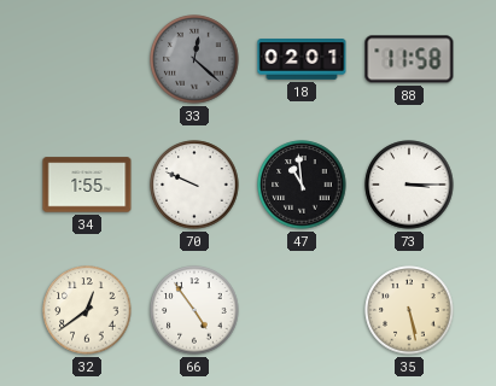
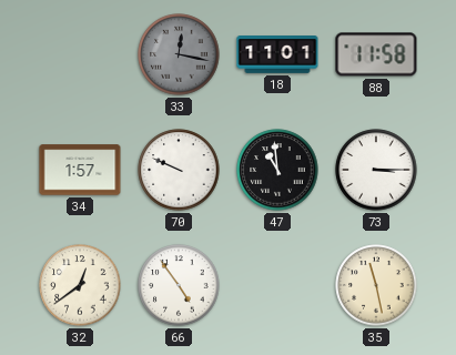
33: 12:22 -> 12:17
18: 02:01 -> 11:01
34: 1:55 -> 1:57
35: 5:28 -> 11:28
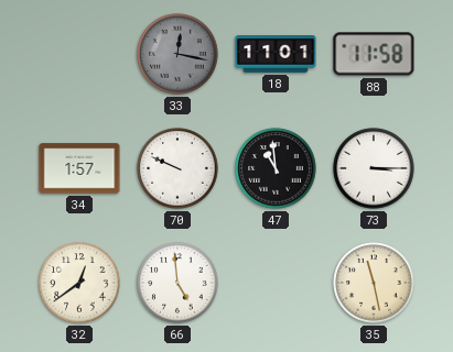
66: 4:54 -> 4:59
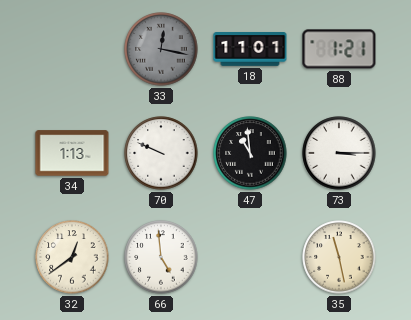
88: 11:58 -> 1:21
34: 1:57 -> 1:13
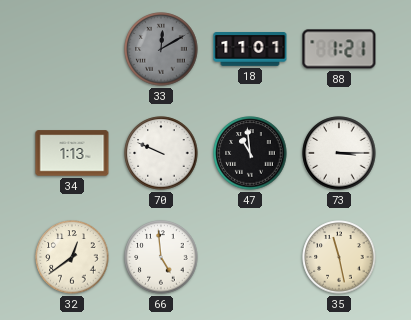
33: 12:17 -> 12:10
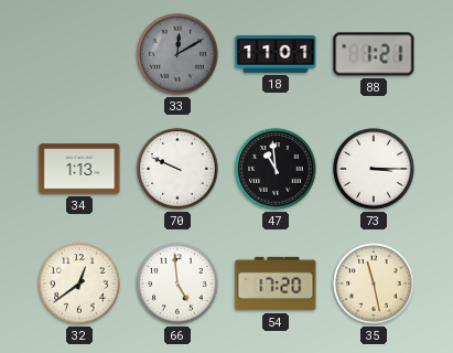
54: none -> 17:20
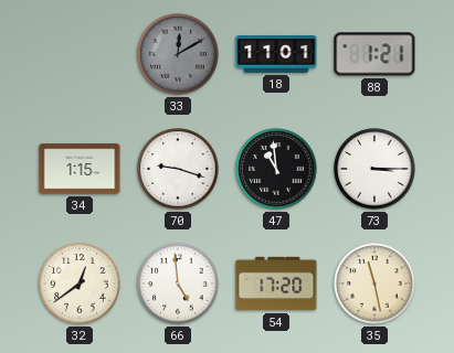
34: 1:13 -> 1:15
70: 9:49 -> 9:18
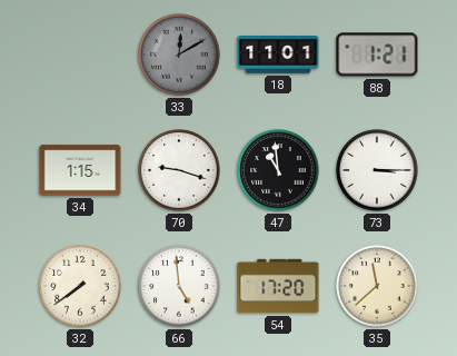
32: 12:39 -> 7:39
35: 11:28 -> 11:38
